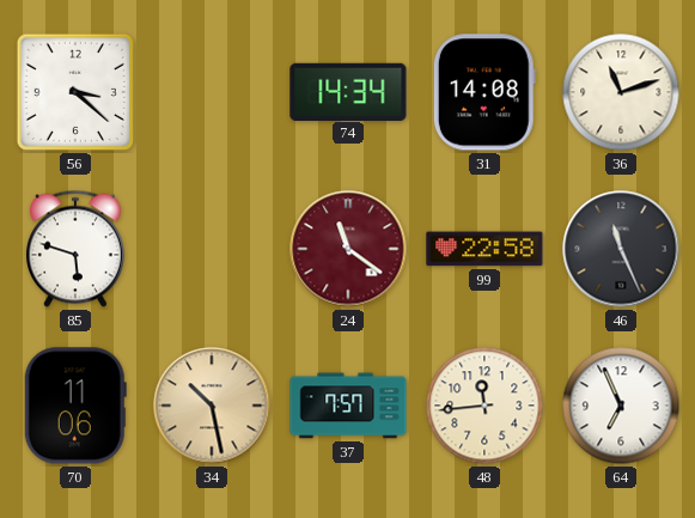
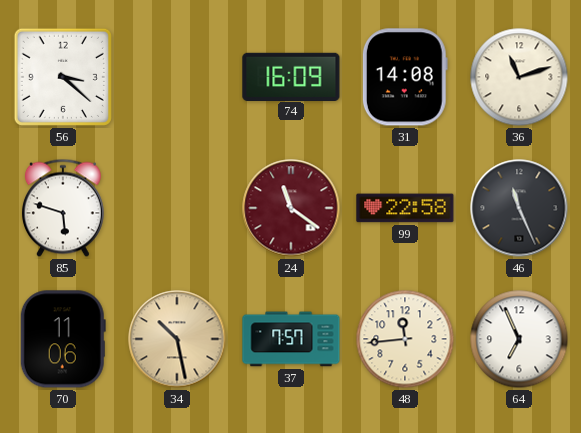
74: 14:34 -> 16:09
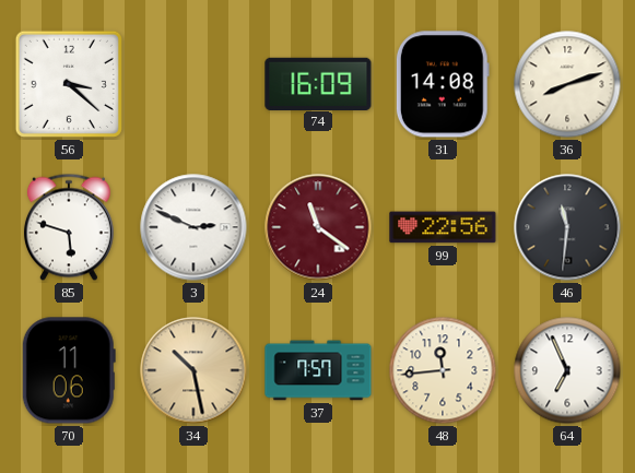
36: 11:12 -> 8:12
3: none -> 2:49
99: 22:58 -> 22:56
46: 11:26 -> 11:31
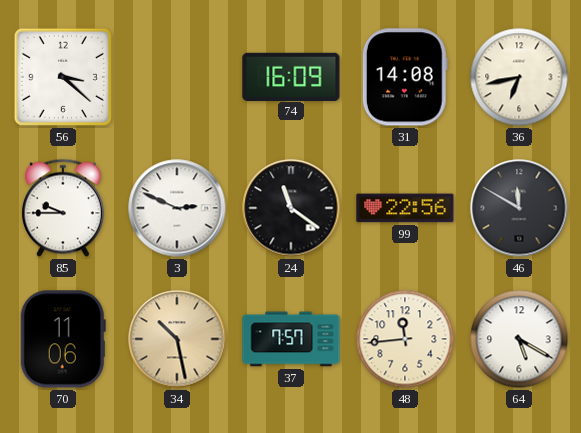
36: 8:12 -> 6:43
85: 5:48 -> 9:45
24 dial: burgundy -> black
46: 11:31 -> 11:50
64: 6:56 -> 5:20
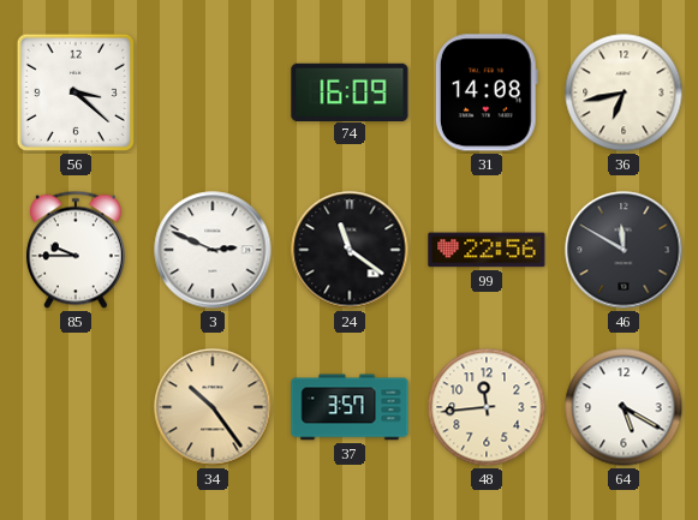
70: 11:06 -> none
34: 10:28 -> 10:24
37: 7:57 -> 3:57
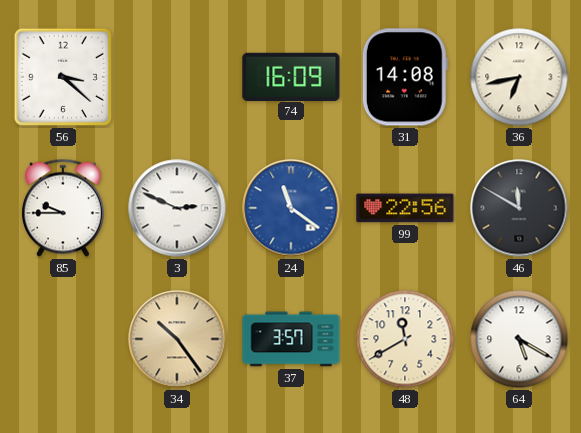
24 dial: black -> blue
48: 11:44 -> 11:40
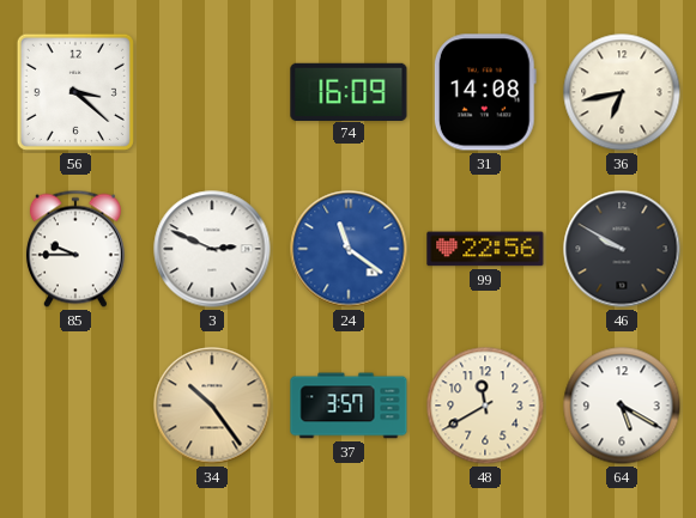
46: 11:50 -> 9:50
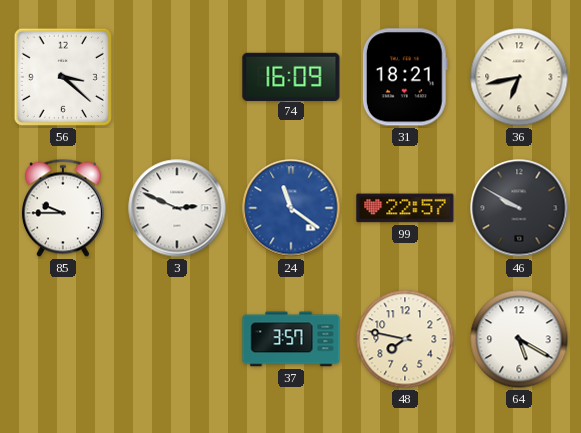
31: 14:08 -> 18:21
99: 22:56 -> 22:57
34: 10:24 -> none
48: 11:40 -> 7:47
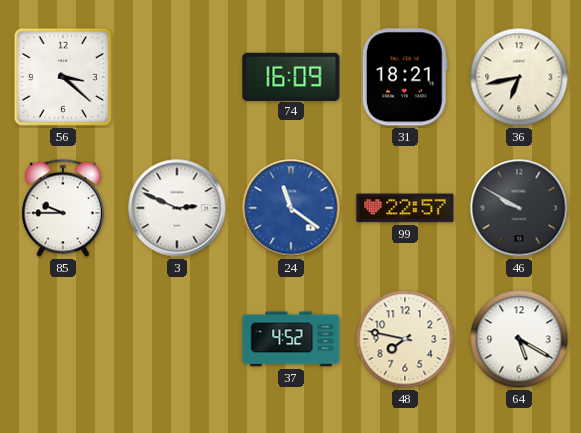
37: 3:57 -> 4:52
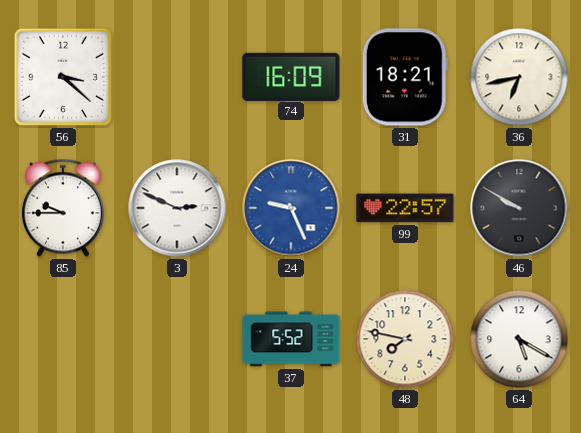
24: 11:21 -> 9:26
37: 4:52 -> 5:52
